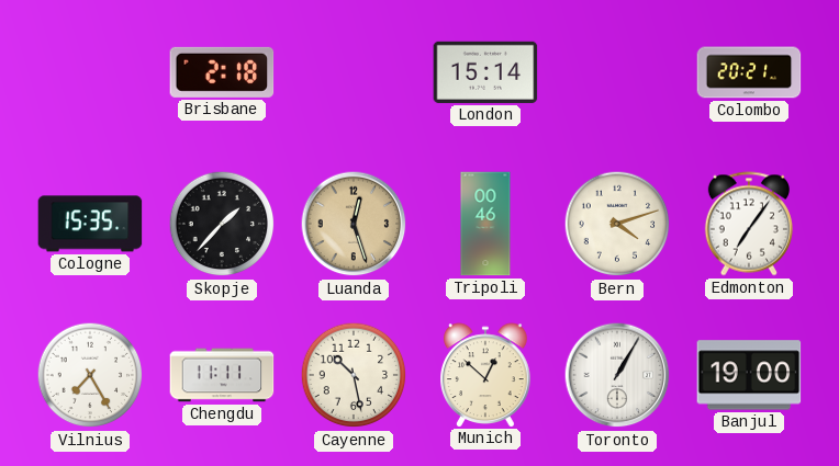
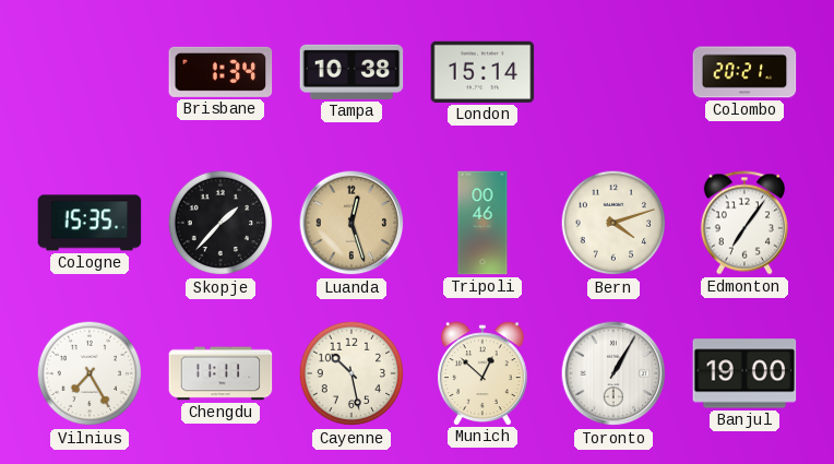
Brisbane: 2:18 -> 1:34
Tampa: none -> 10:38
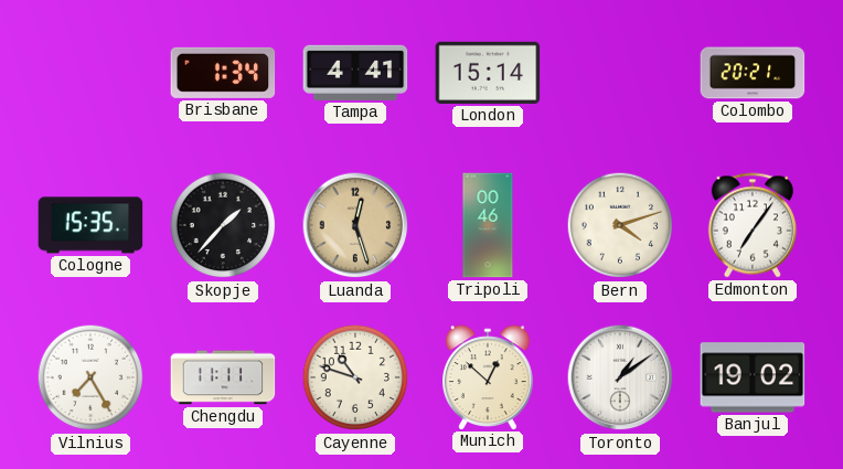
Tampa: 10:38 -> 4:41
Cayenne: 10:28 -> 10:48
Toronto: 1:05 -> 1:09
Banjul: 19:00 -> 19:02
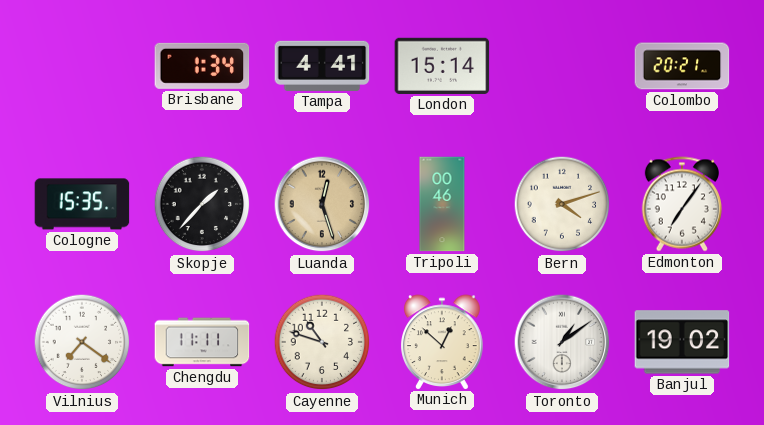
Vilnius: 7:25 -> 7:21
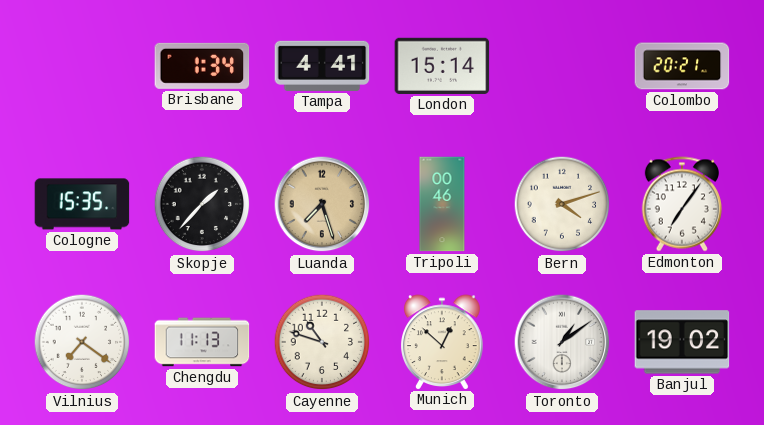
Luanda: 12:27 -> 7:27
Chengdu: 11:11 -> 11:13
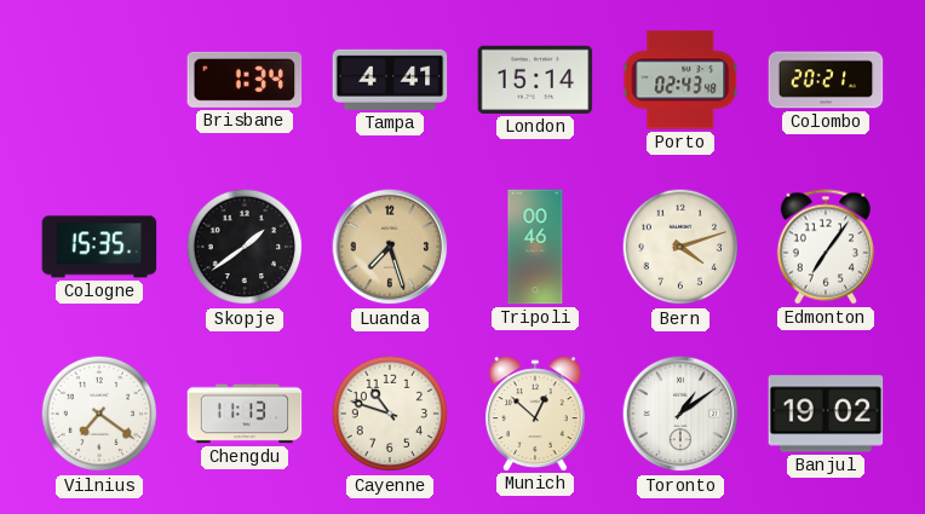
Porto: none -> 02:43
Skopje: 1:37 -> 1:39
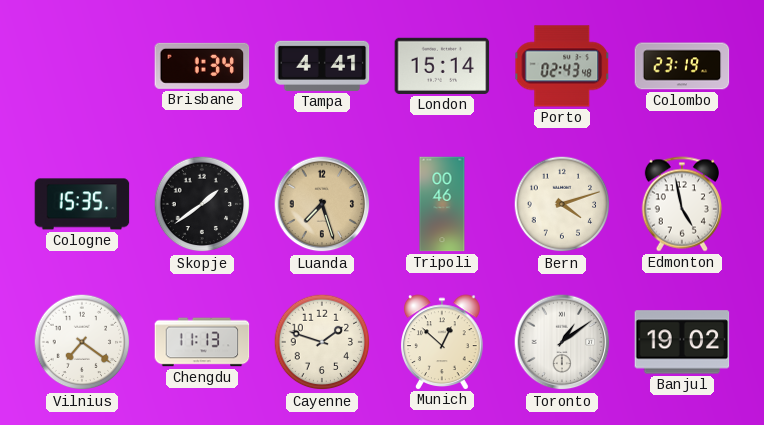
Colombo: 20:21 -> 23:19
Edmonton: 7:06 -> 4:58
Cayenne: 10:48 -> 1:48
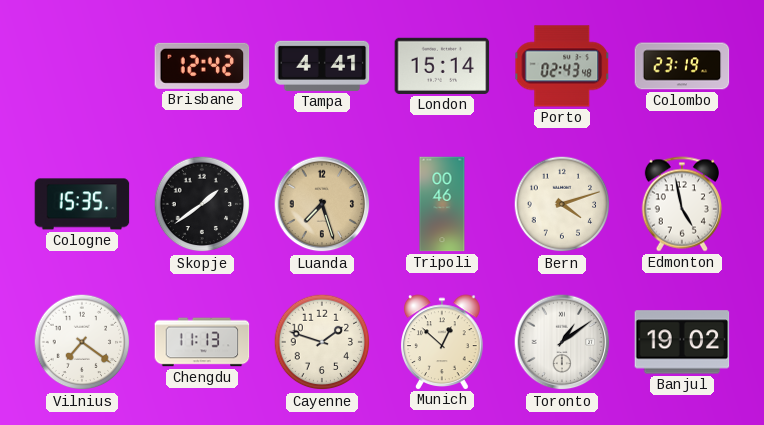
Brisbane: 1:34 -> 12:42
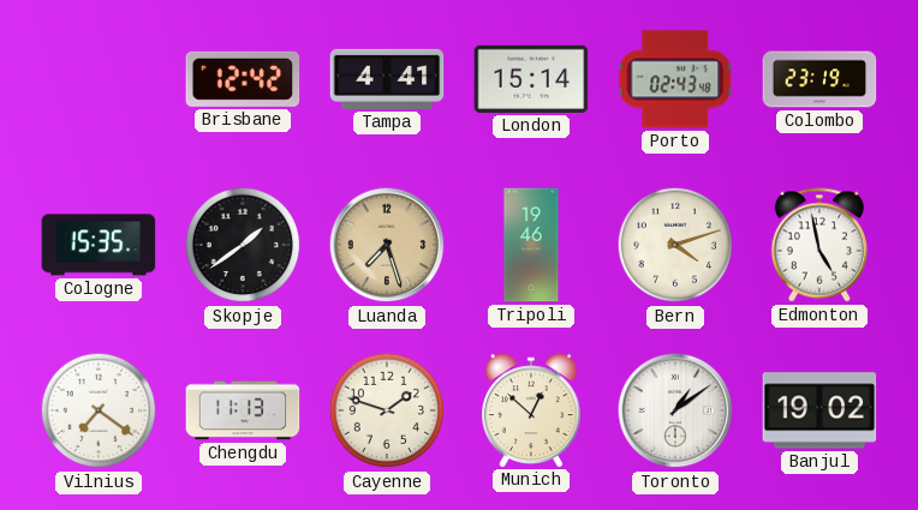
Tripoli: 00:46 -> 19:46
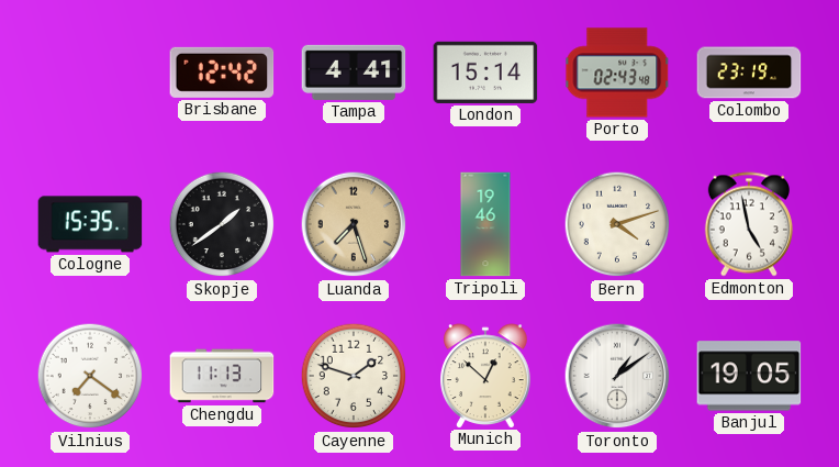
Banjul: 19:02 -> 19:05
